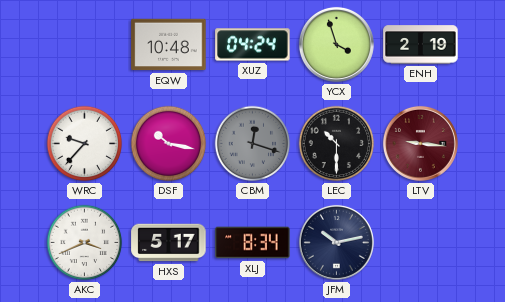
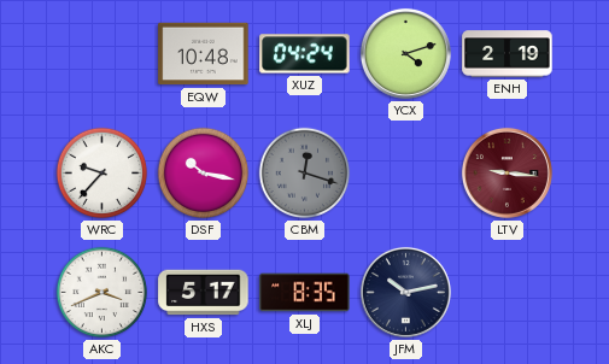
YCX: 3:57 -> 4:12
LEC: 10:30 -> none
XLJ: 8:34 -> 8:35
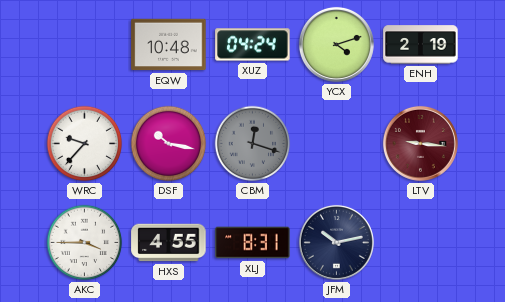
AKC: 3:41 -> 3:45
HXS: 5:17 -> 4:55
XLJ: 8:35 -> 8:31
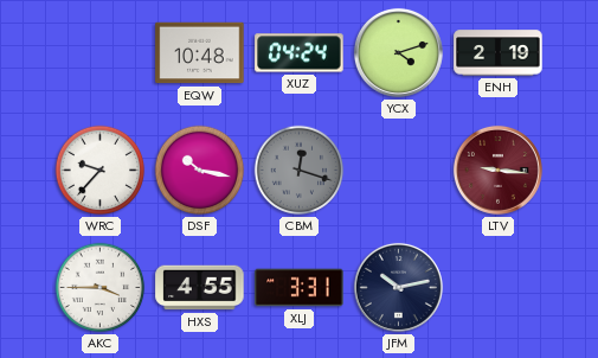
XLJ: 8:31 -> 3:31
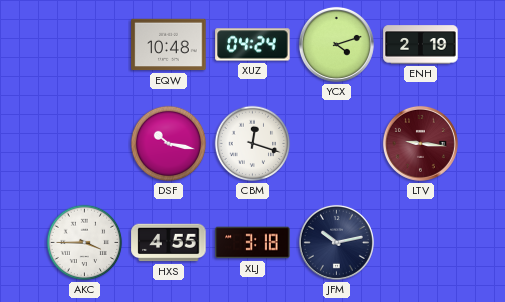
WRC: 9:37 -> none
CBM dial: grey -> white
XLJ: 3:31 -> 3:18
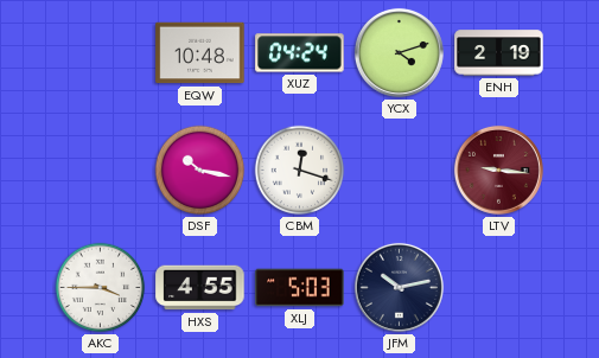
XLJ: 3:18 -> 5:03
